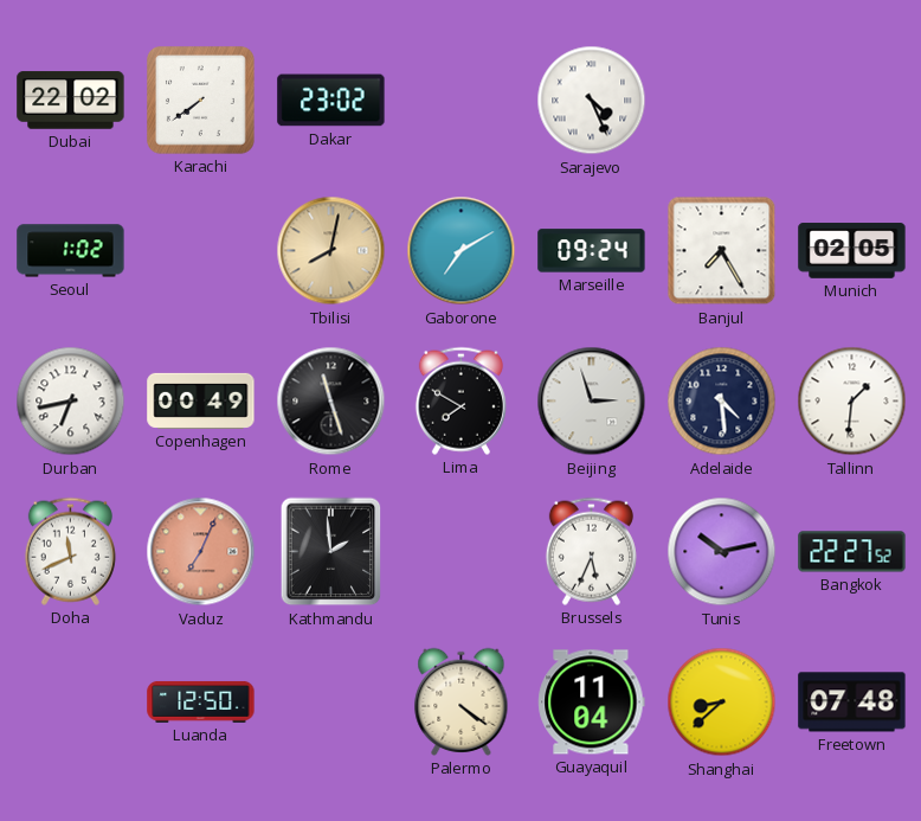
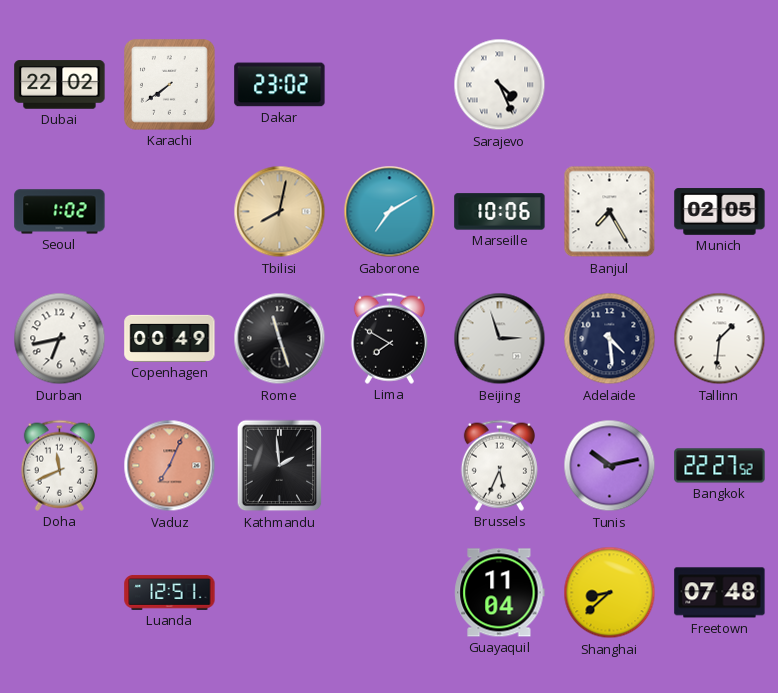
Marseille: 09:24 -> 10:06
Luanda: 12:50 -> 12:51
Palermo: 4:21 -> none
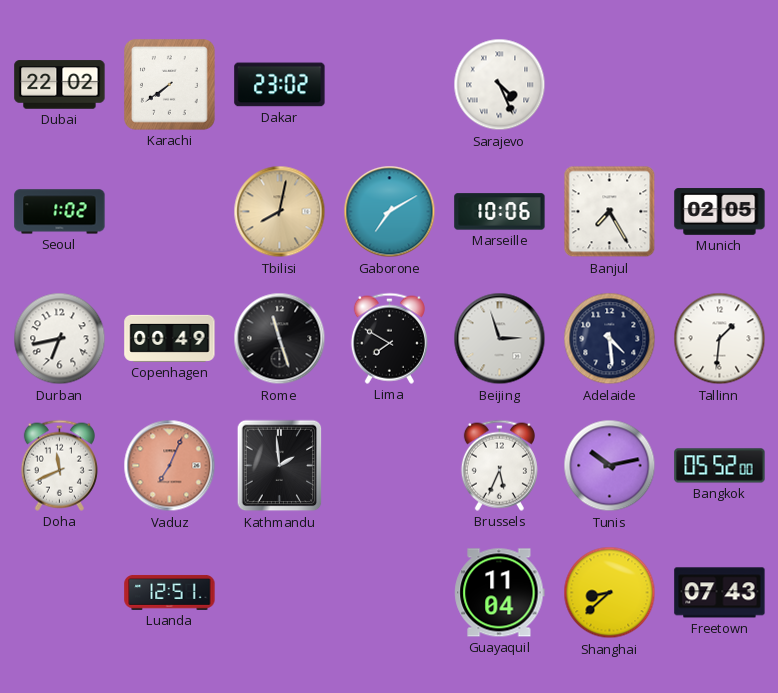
Bangkok: 22:27 -> 05:52
Freetown: 07:48 -> 07:43
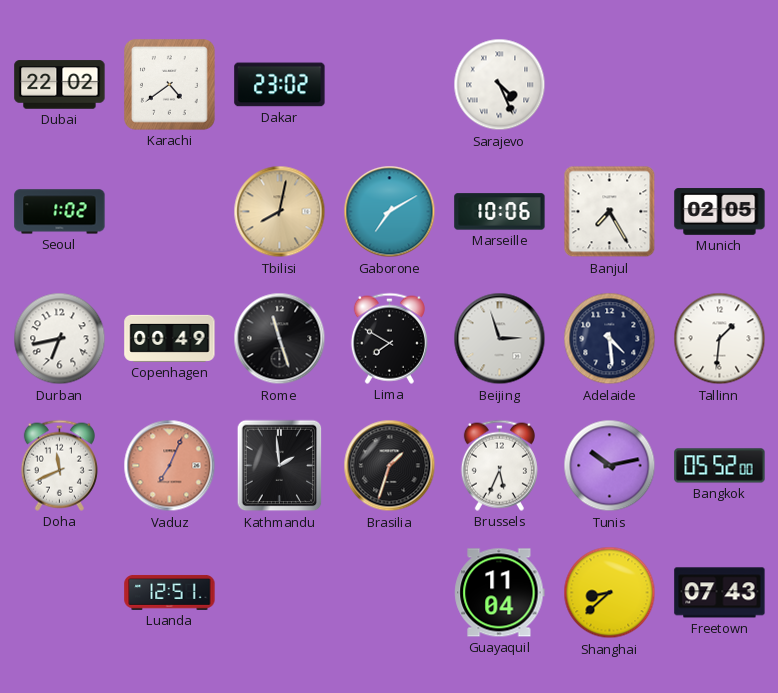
Karachi: 7:39 -> 4:39
Brasilia: none -> 1:33
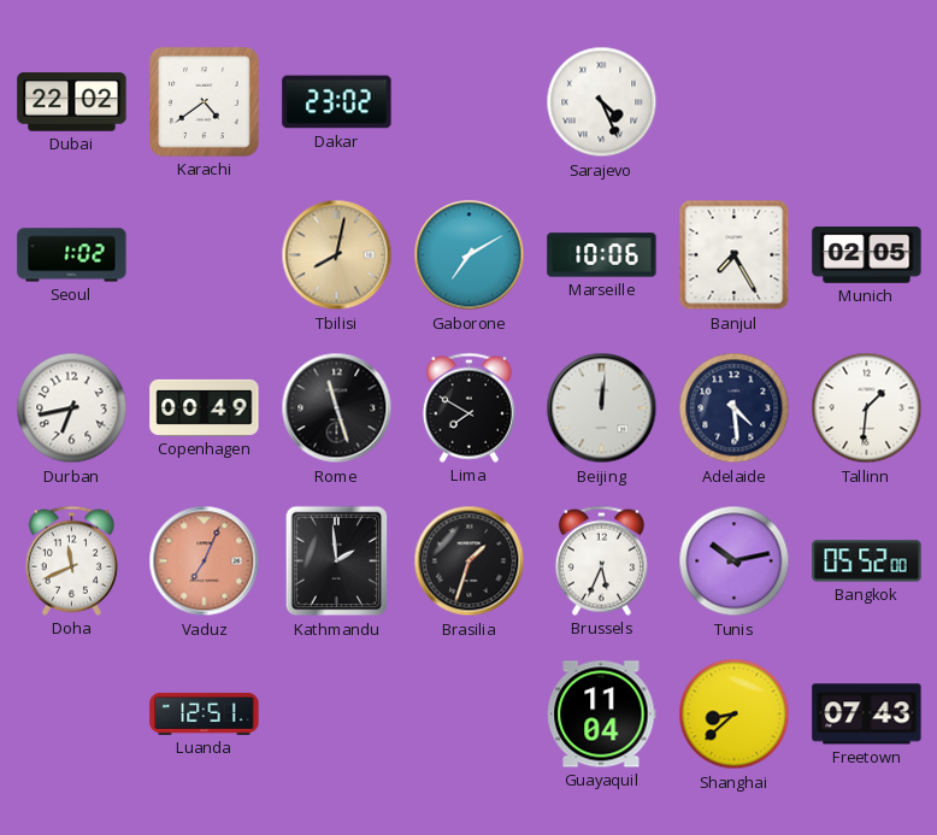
Beijing: 2:57 -> 12:01
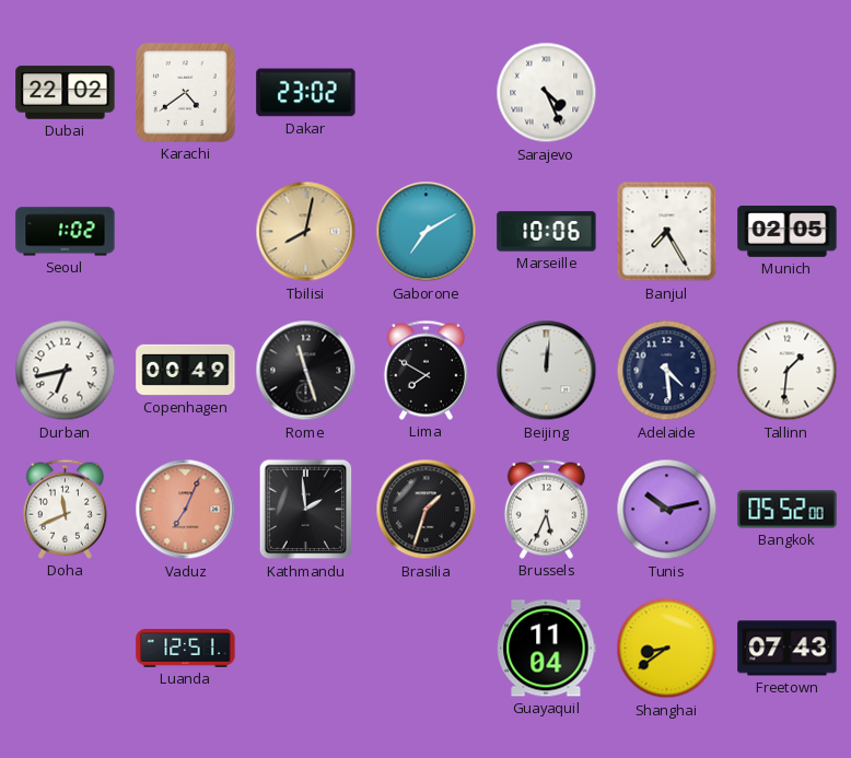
Shanghai: 8:38 -> 8:39
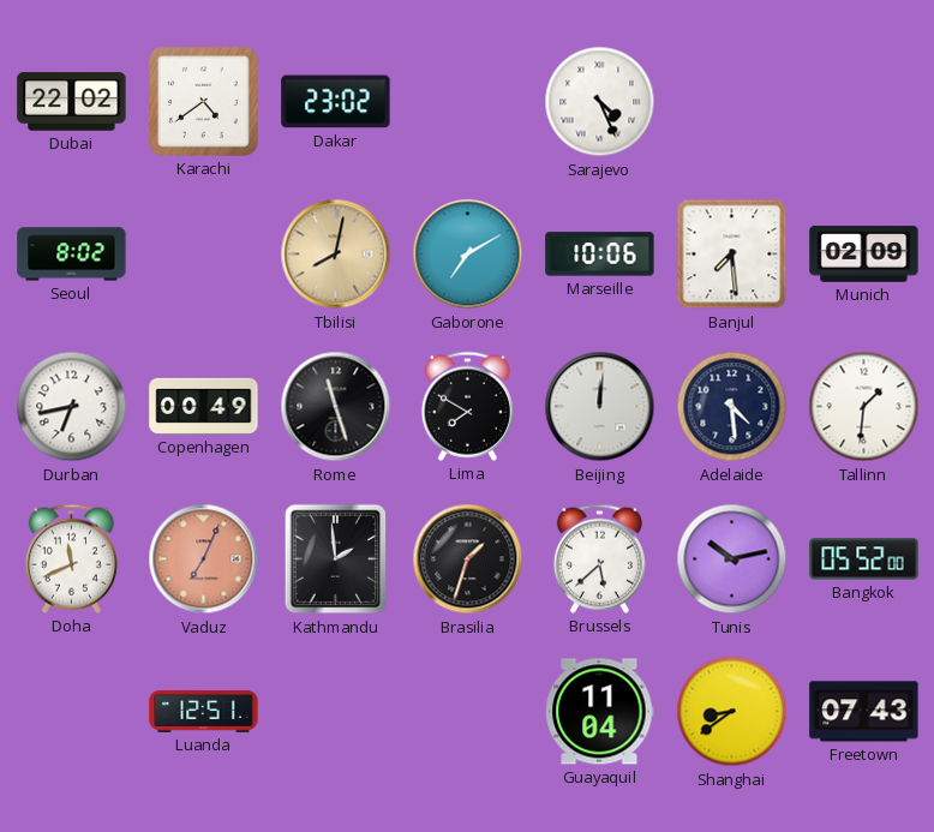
Seoul: 1:02 -> 8:02
Banjul: 7:25 -> 7:29
Munich: 02:05 -> 02:09
Brussels: 5:34 -> 5:38
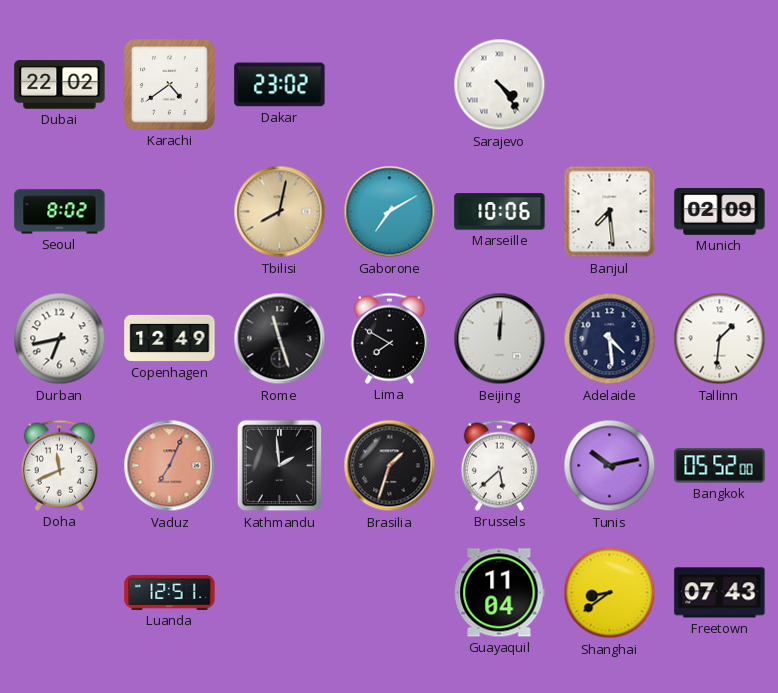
Sarajevo: 4:26 -> 4:24
Copenhagen: 00:49 -> 12:49
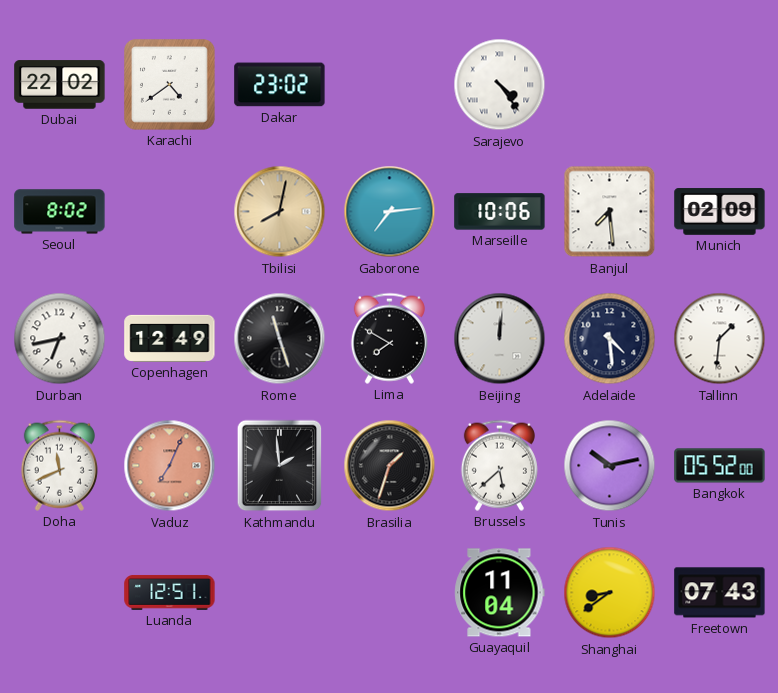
Gaborone: 7:10 -> 7:14
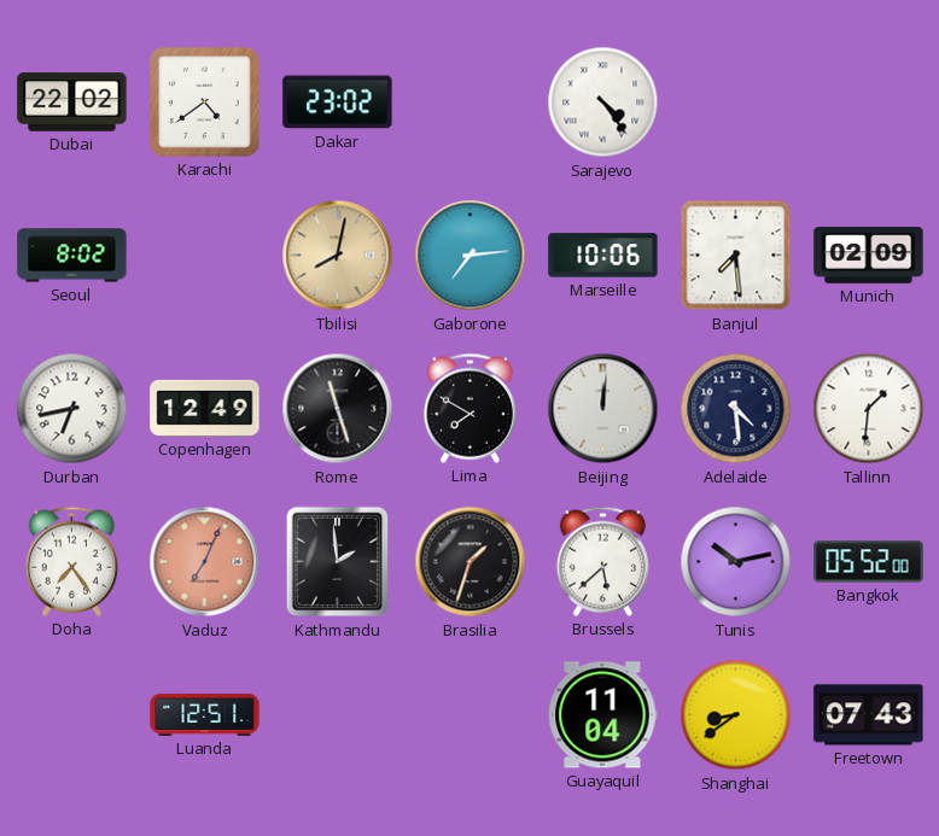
Doha: 11:41 -> 7:24
